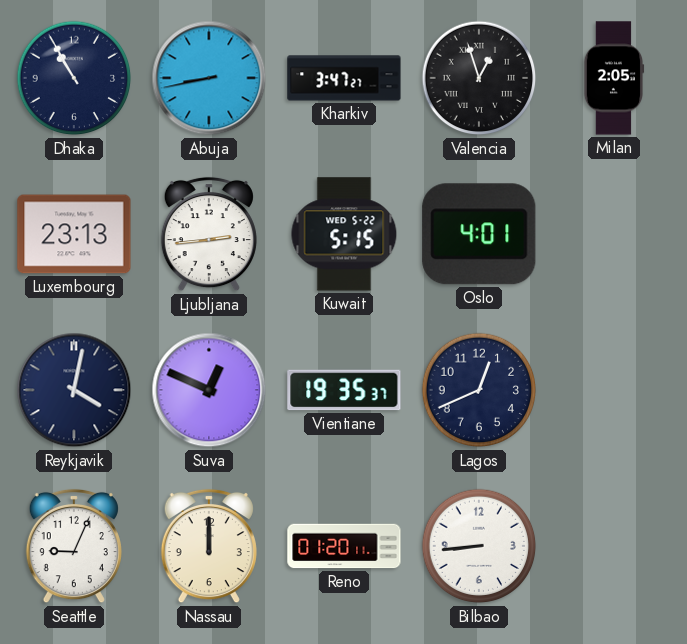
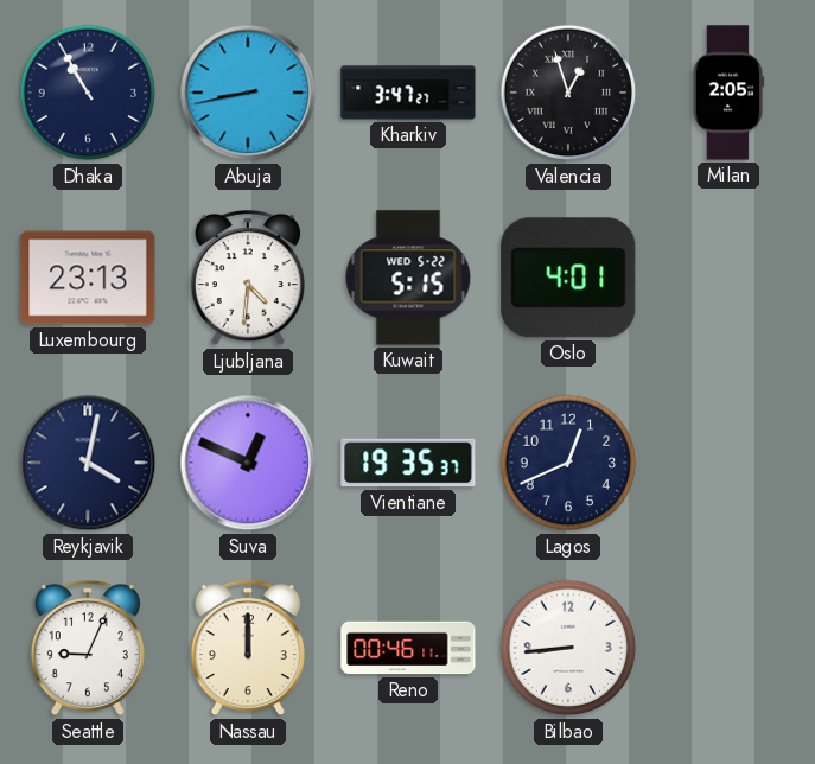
Ljubljana: 2:44 -> 4:31
Reno: 01:20 -> 00:46
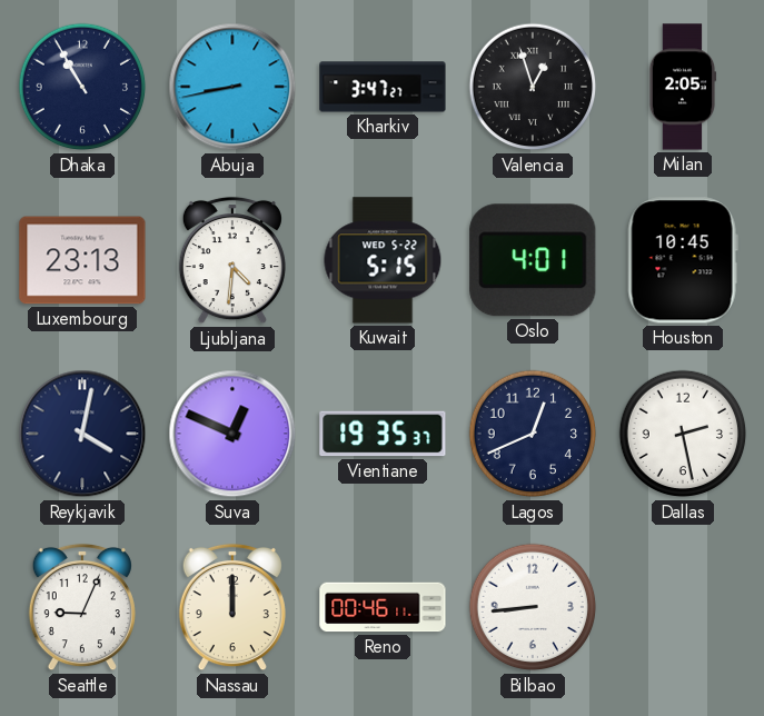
Houston: none -> 10:45
Dallas: none -> 2:28
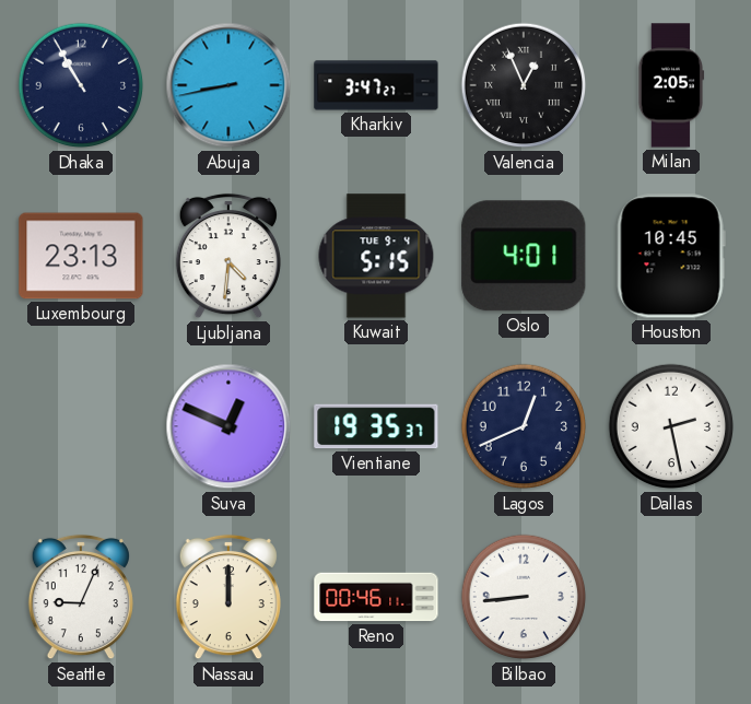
Valencia: 12:57 -> 12:56
Kuwait date: WED 5-22 -> TUE 9-4
Reykjavik: 4:02 -> none
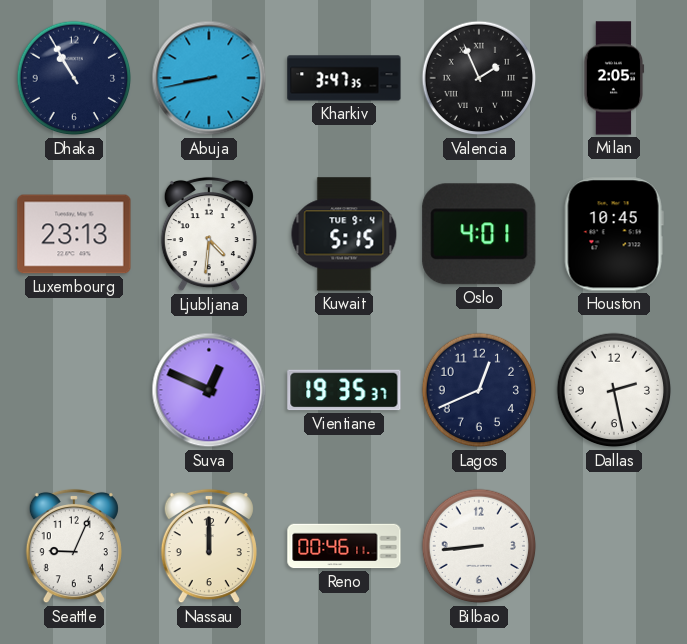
Kharkiv: 3:47:27 -> 3:47:35
Valencia: 12:56 -> 1:56
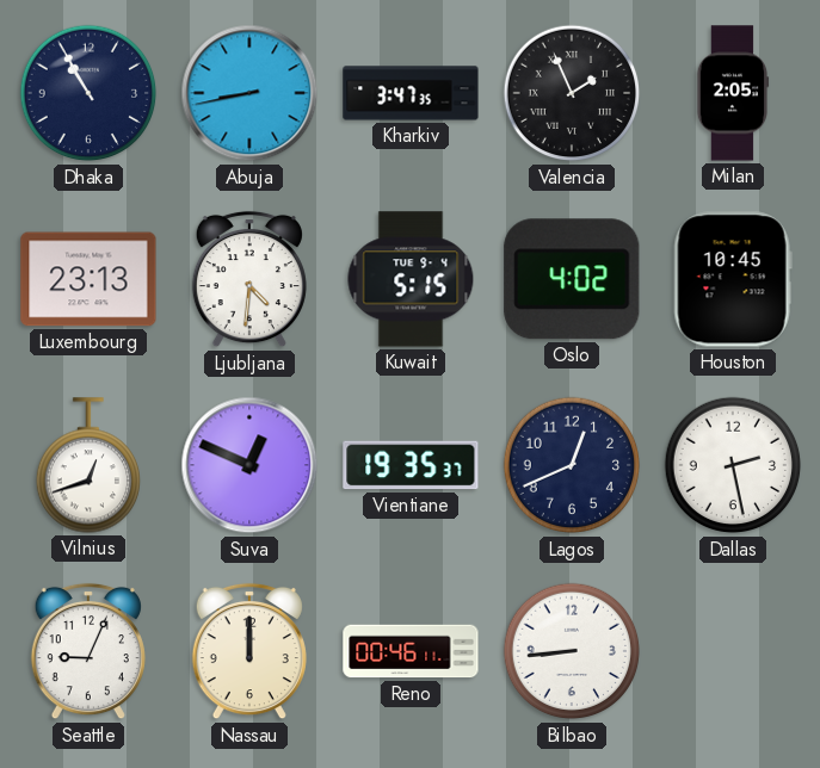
Oslo: 4:01 -> 4:02
Vilnius: none -> 12:42
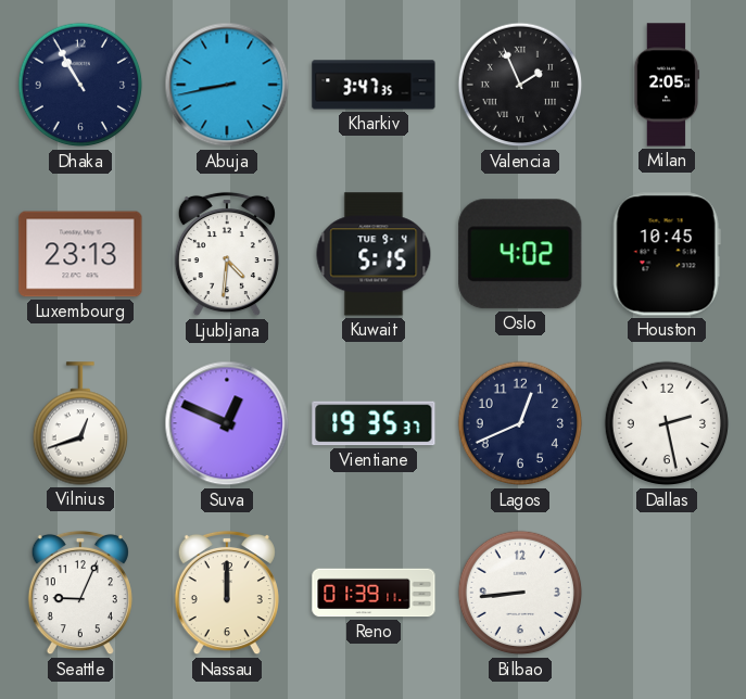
Reno: 00:46 -> 01:39
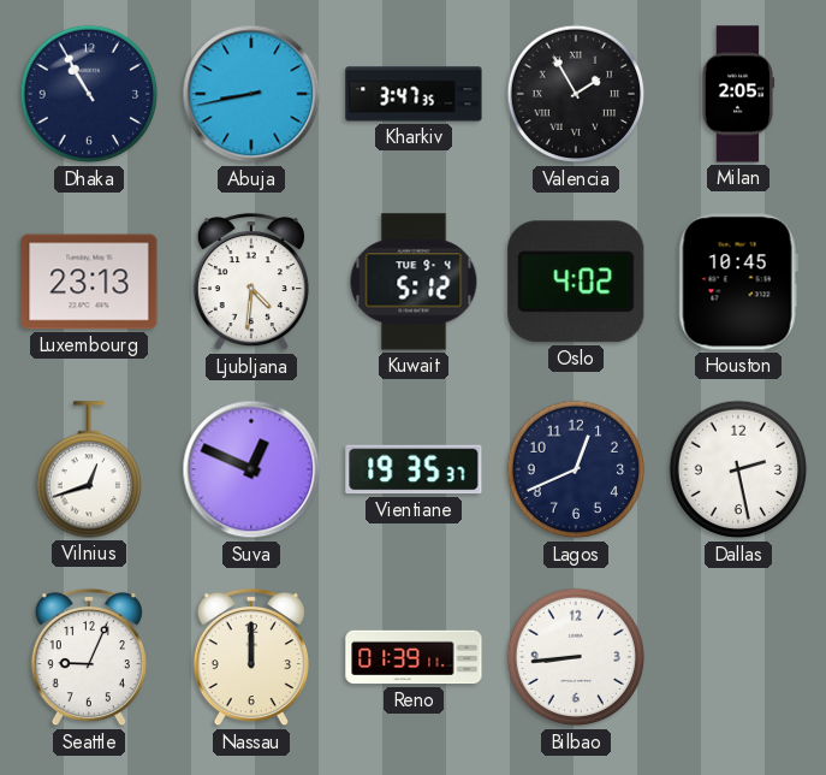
Valencia: 1:56 -> 1:55
Kuwait: 5:15 -> 5:12
